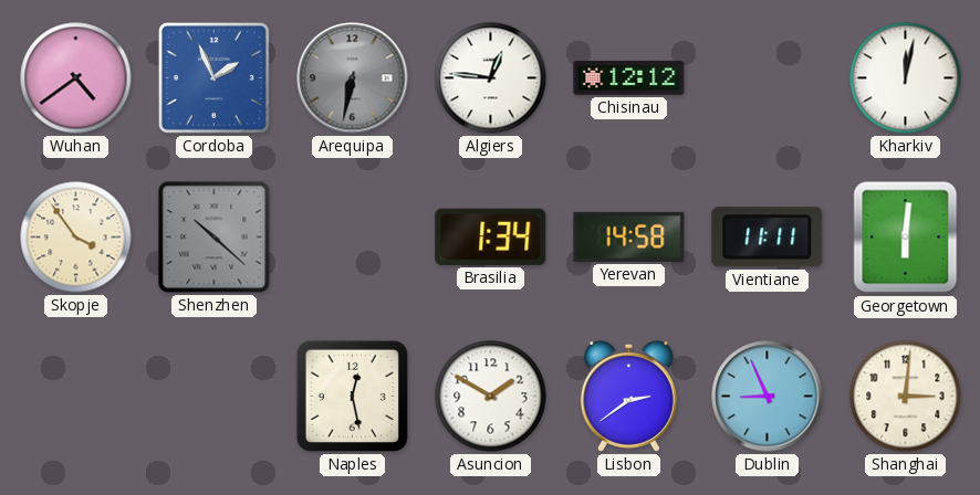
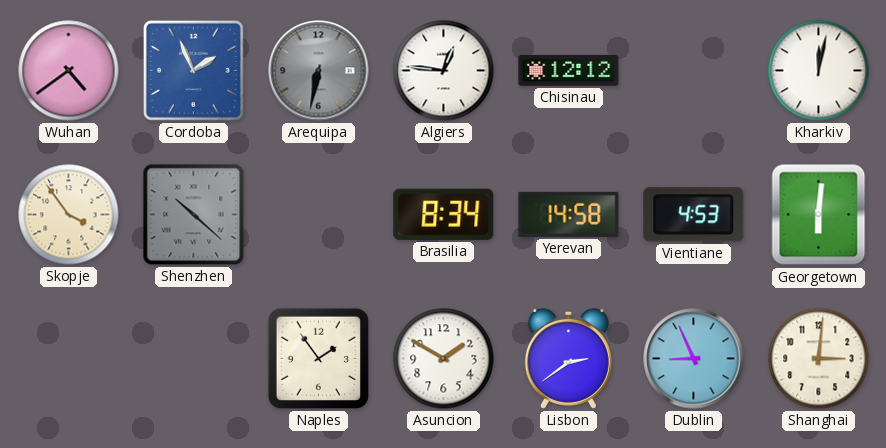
Brasilia: 1:34 -> 8:34
Vientiane: 11:11 -> 4:53
Naples: 12:28 -> 1:54
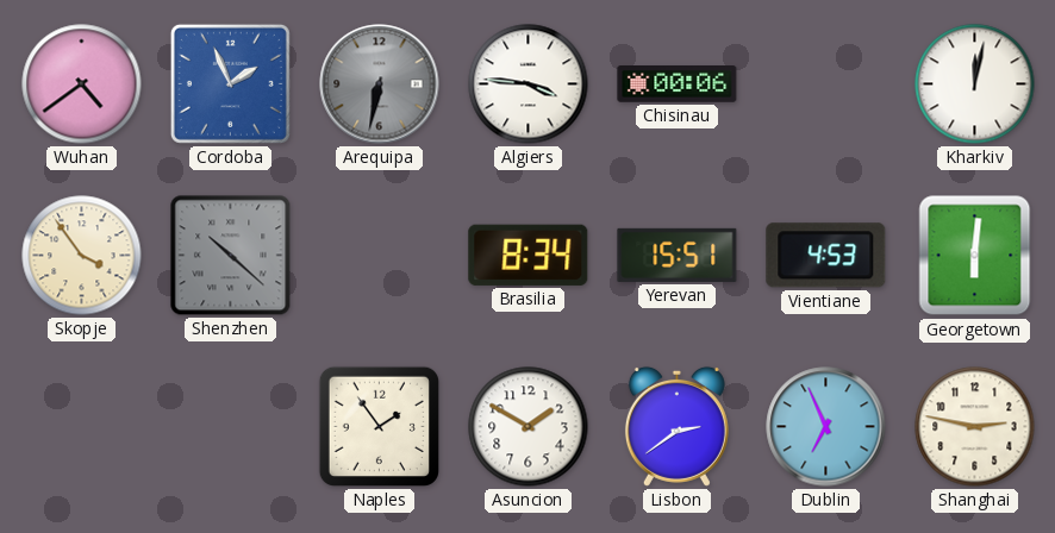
Algiers: 12:46 -> 3:46
Chisinau: 12:12 -> 00:06
Yerevan: 14:58 -> 15:51
Dublin: 8:56 -> 6:56
Shanghai: 3:01 -> 2:47
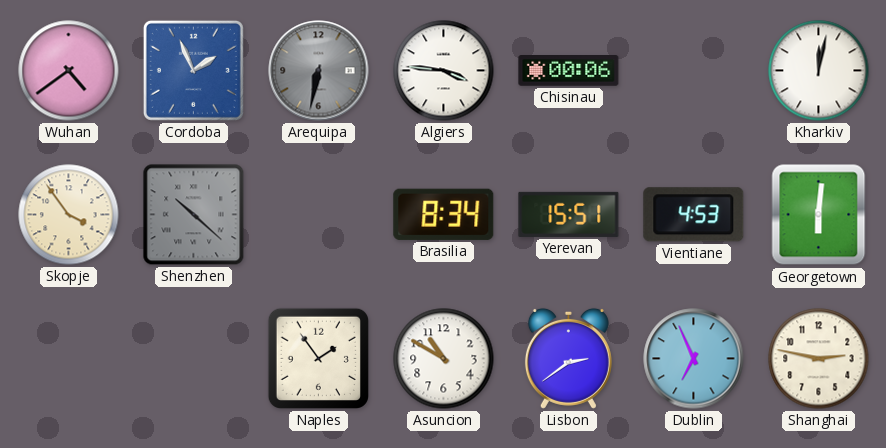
Asuncion: 1:50 -> 10:50
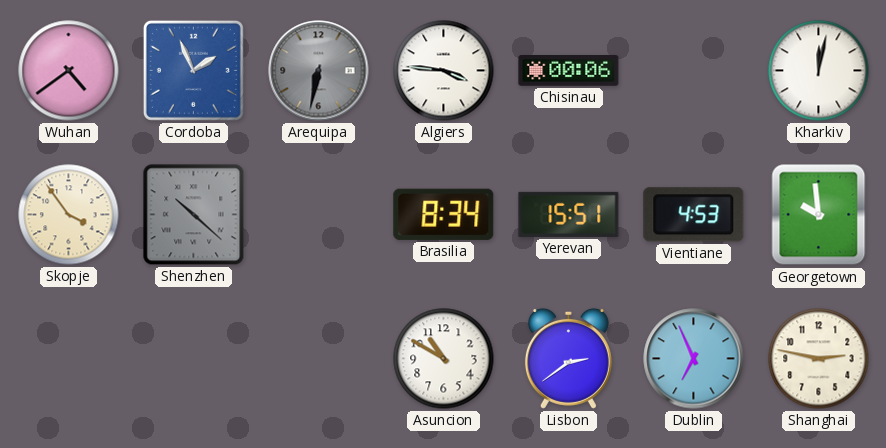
Georgetown: 6:01 -> 9:59
Naples: 1:54 -> none
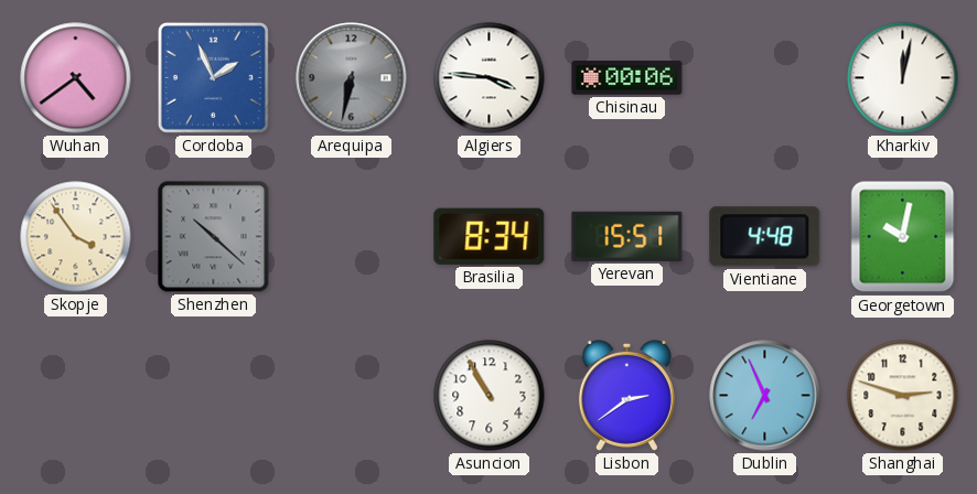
Vientiane: 4:53 -> 4:48
Georgetown: 9:59 -> 10:02
Asuncion: 10:50 -> 10:55
Shanghai: 2:47 -> 2:48
